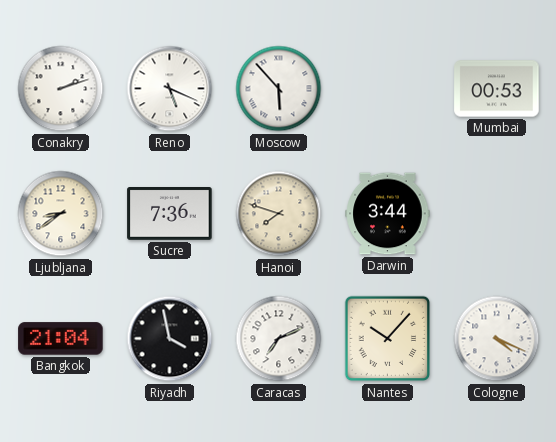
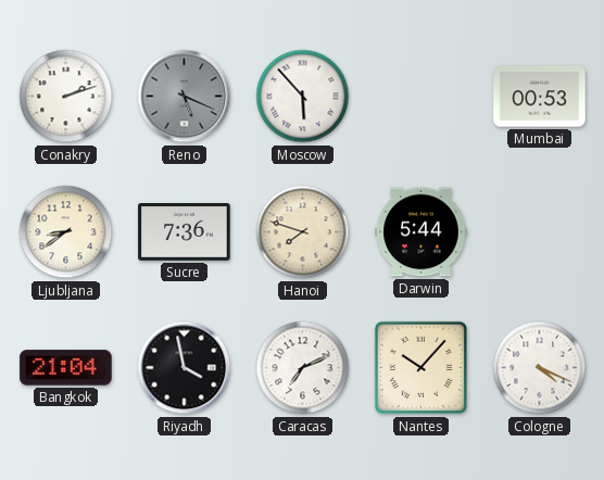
Reno dial: white -> grey
Darwin: 3:44 -> 5:44
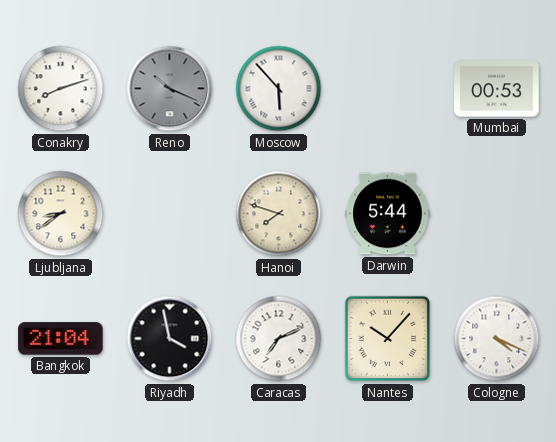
Conakry: 2:12 -> 8:12
Reno: 5:19 -> 10:19
Sucre: 7:36 -> none
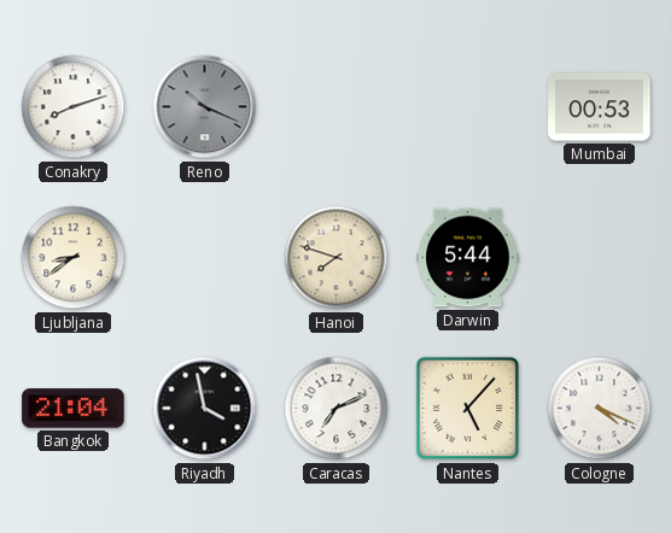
Moscow: 5:53 -> none
Nantes: 10:07 -> 5:07
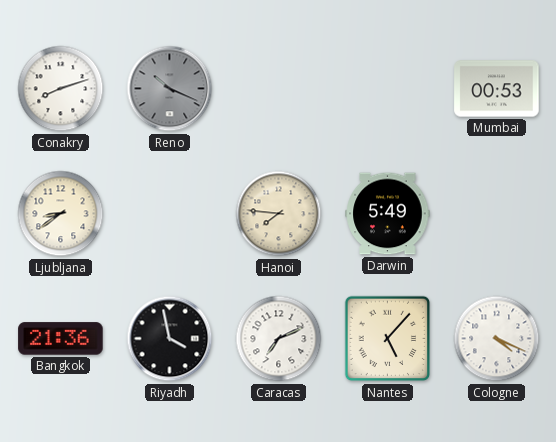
Hanoi: 7:48 -> 7:46
Darwin: 5:44 -> 5:49
Bangkok: 21:04 -> 21:36
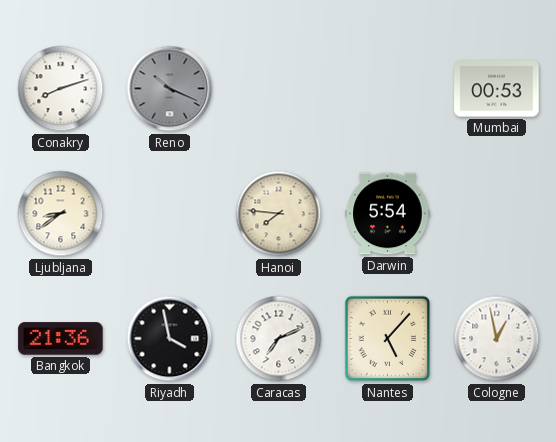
Darwin: 5:49 -> 5:54
Cologne: 4:19 -> 12:58
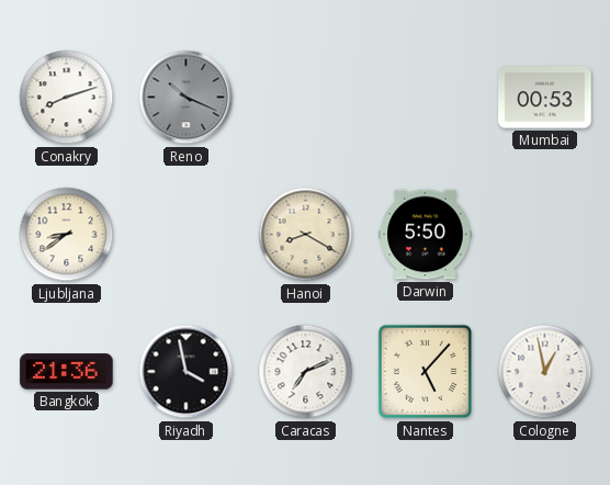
Hanoi: 7:46 -> 8:20
Darwin: 5:54 -> 5:50
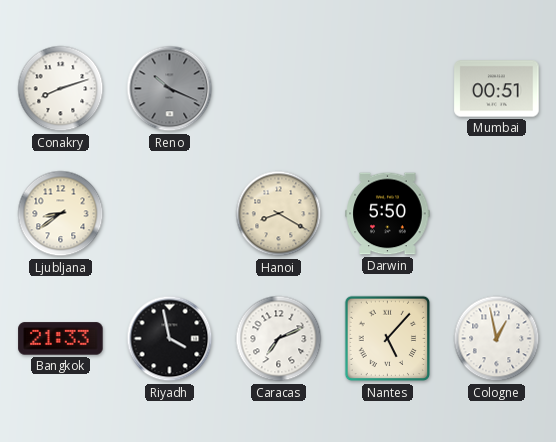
Mumbai: 00:53 -> 00:51
Bangkok: 21:36 -> 21:33
